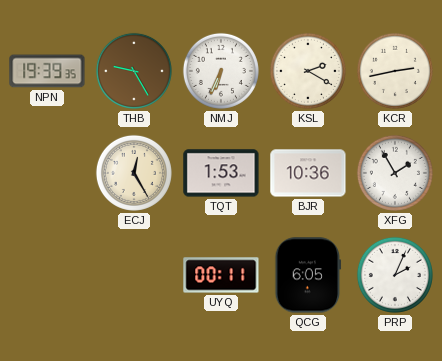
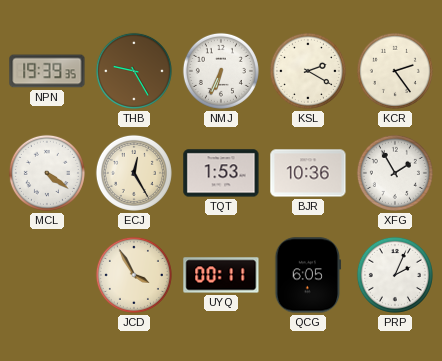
KCR: 2:43 -> 2:24
MCL: none -> 4:21
JCD: none -> 3:55
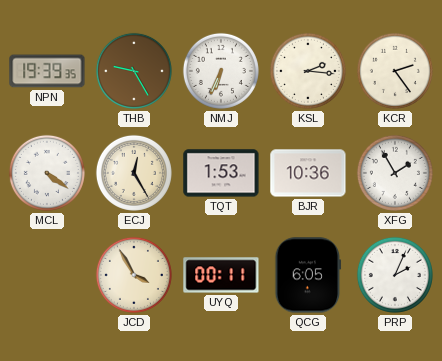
KSL: 2:20 -> 2:16
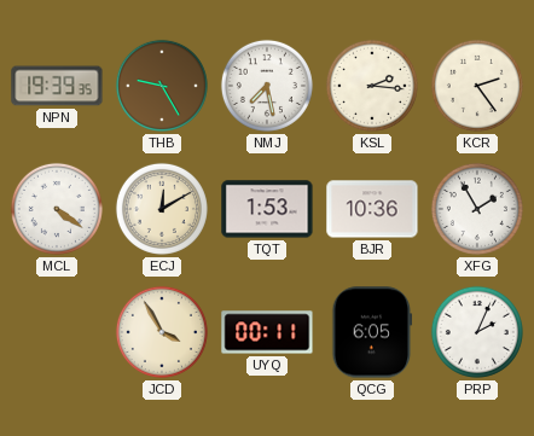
NMJ: 6:34 -> 7:28
ECJ: 12:25 -> 12:10
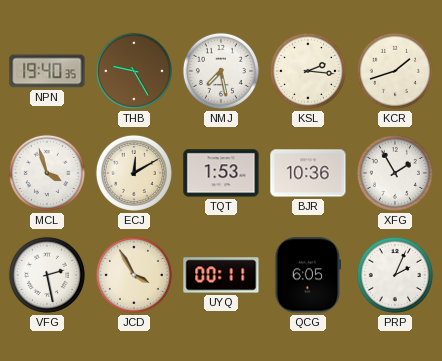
NPN: 19:39 -> 19:40
KCR: 2:24 -> 1:42
MCL: 4:21 -> 3:57
VFG: none -> 2:28
